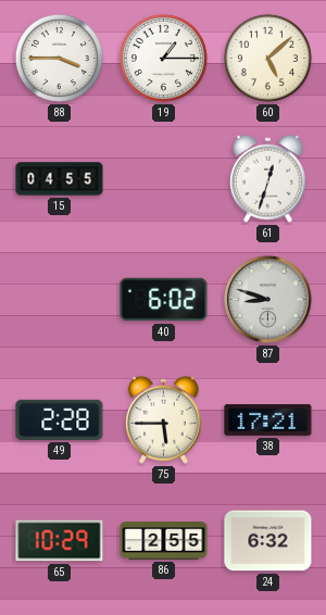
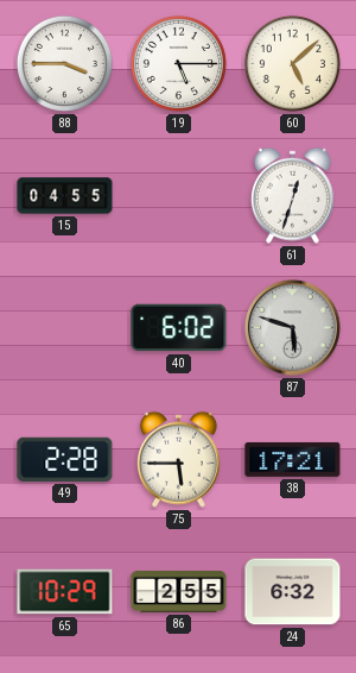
19: 1:15 -> 5:15
87: 8:48 -> 5:48
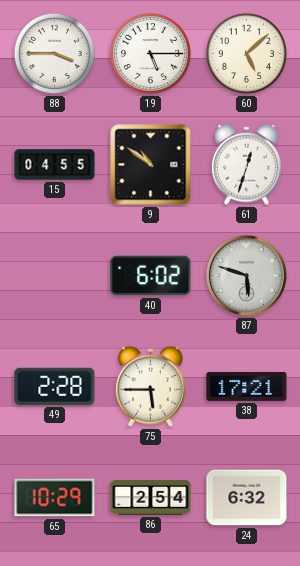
9: none -> 10:51
86: 2:55 -> 2:54
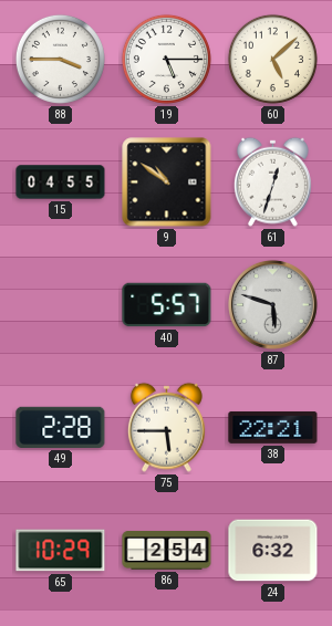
40: 6:02 -> 5:57
38: 17:21 -> 22:21
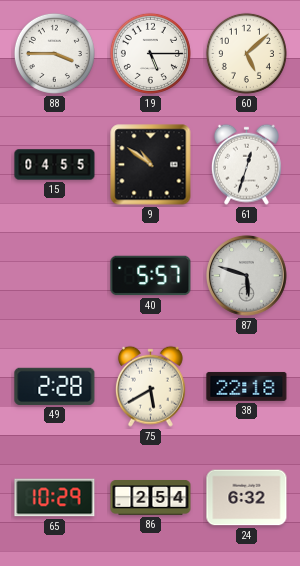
75: 5:45 -> 5:40
38: 22:21 -> 22:18
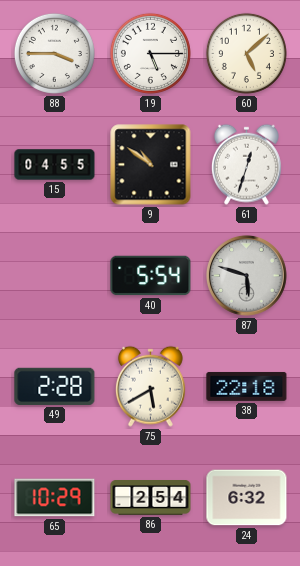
40: 5:57 -> 5:54
